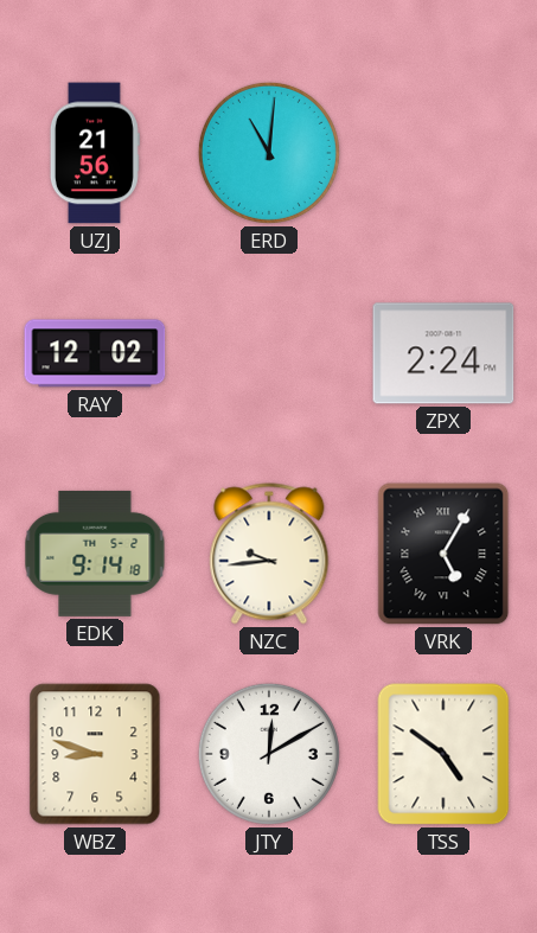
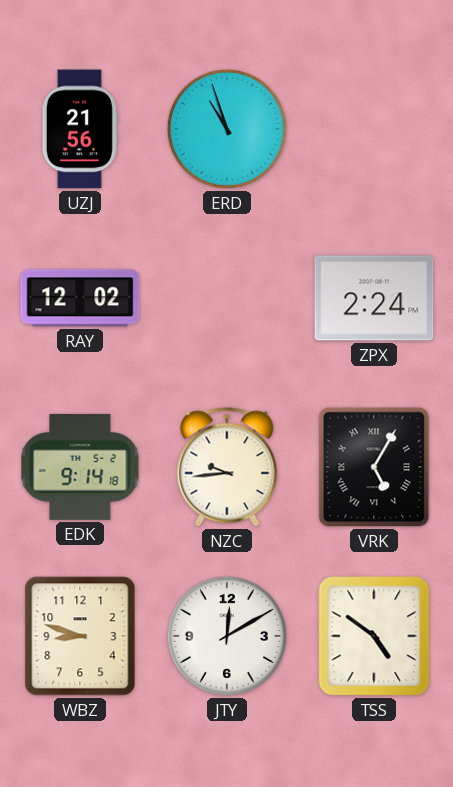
ERD: 11:01 -> 10:57
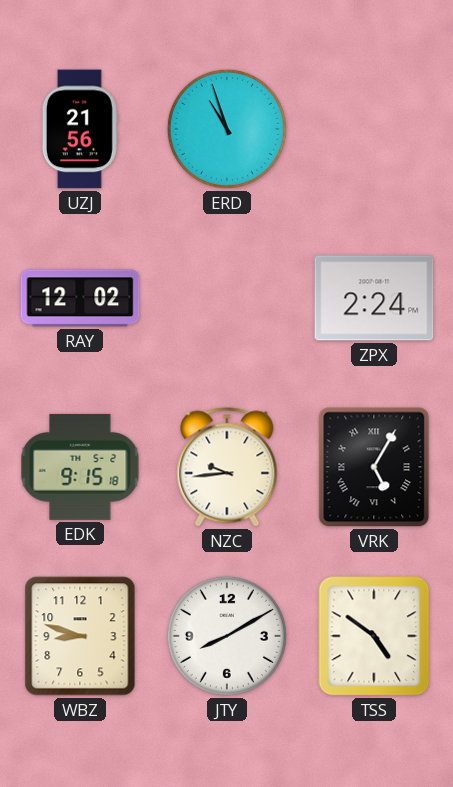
EDK: 9:14 -> 9:15
JTY: 12:10 -> 8:10
